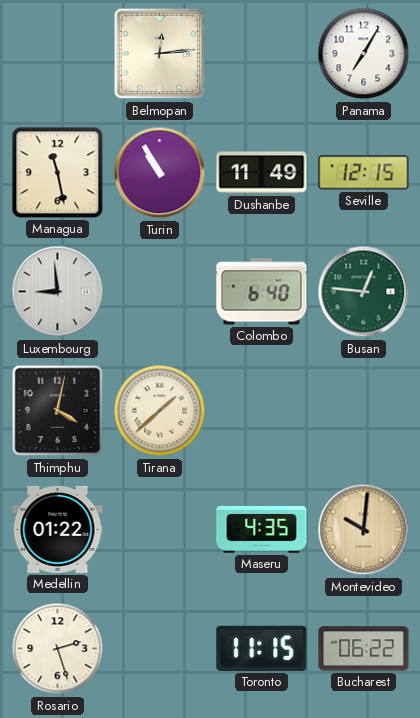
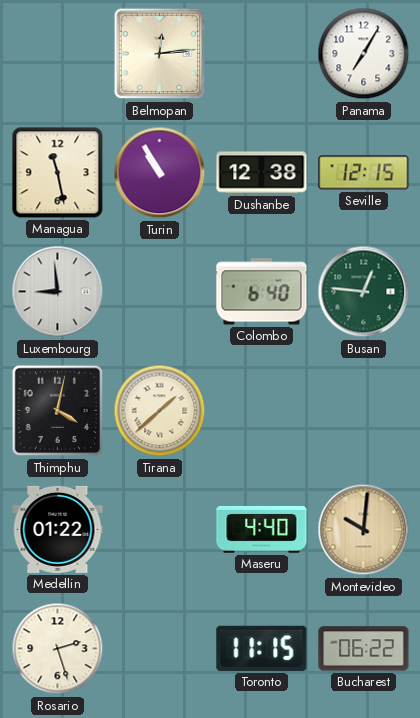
Dushanbe: 11:49 -> 12:38
Maseru: 4:35 -> 4:40
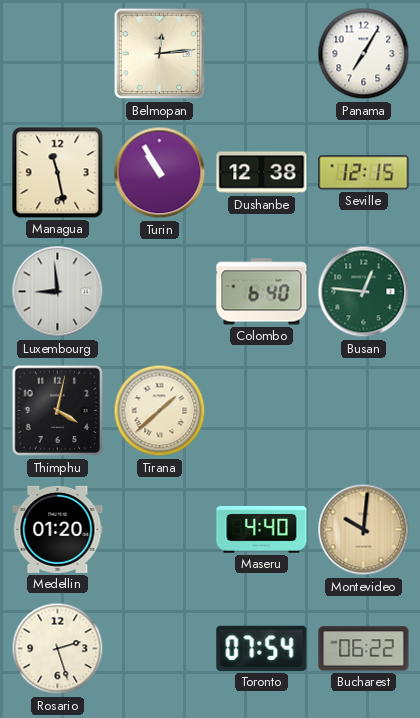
Medellin: 01:22 -> 01:20
Toronto: 11:15 -> 07:54
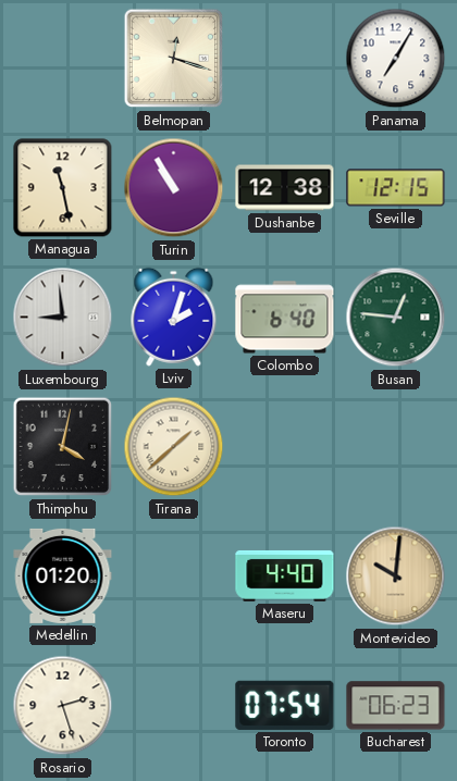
Belmopan: 12:14 -> 12:18
Lviv: none -> 2:03
Bucharest: 06:22 -> 06:23
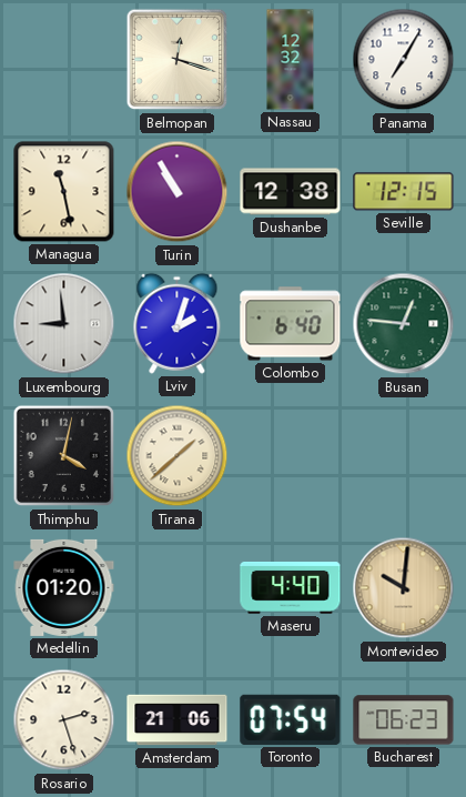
Nassau: none -> 12:32
Amsterdam: none -> 21:06
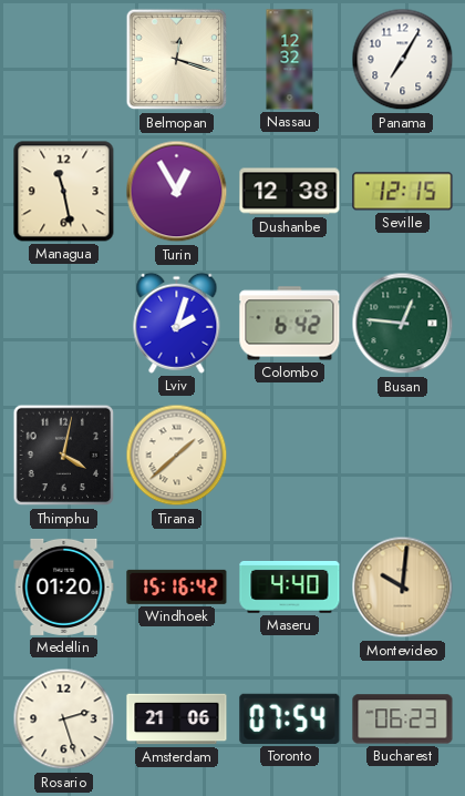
Turin: 10:55 -> 12:55
Luxembourg: 8:59 -> none
Colombo: 6:40 -> 6:42
Windhoek: none -> 15:16
